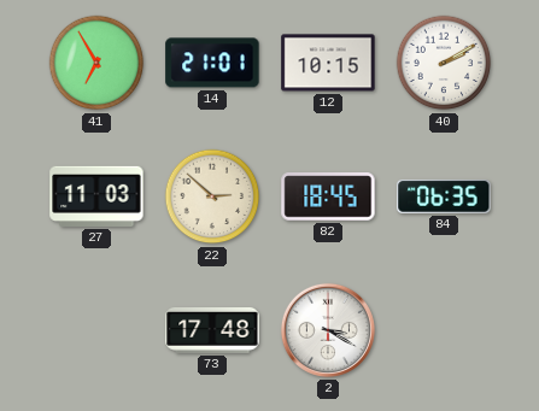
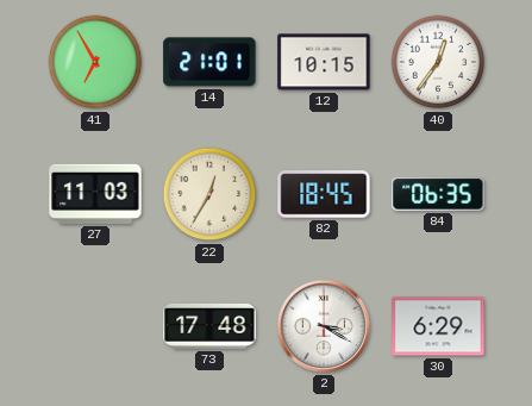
40: 2:10 -> 12:36
22: 2:52 -> 12:35
30: none -> 6:29
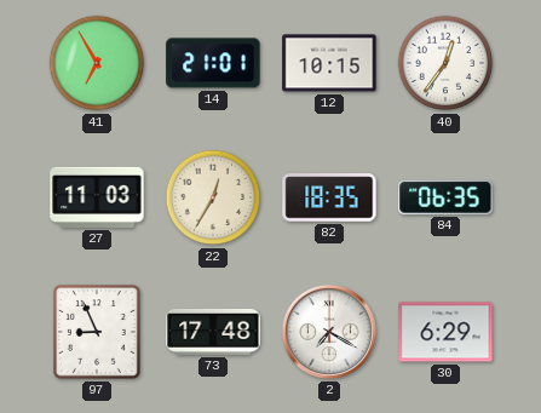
82: 18:45 -> 18:35
97: none -> 8:56
2: 3:20 -> 7:20
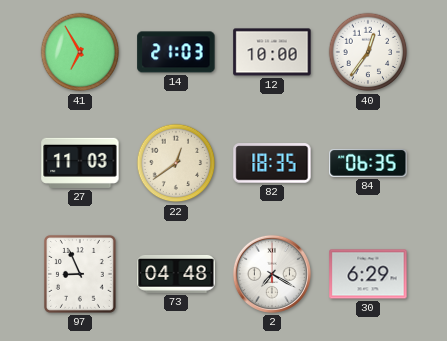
14: 21:01 -> 21:03
12: 10:15 -> 10:00
22: 12:35 -> 12:39
73: 17:48 -> 04:48
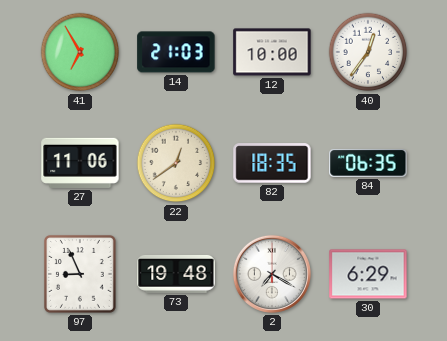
27: 11:03 -> 11:06
73: 04:48 -> 19:48
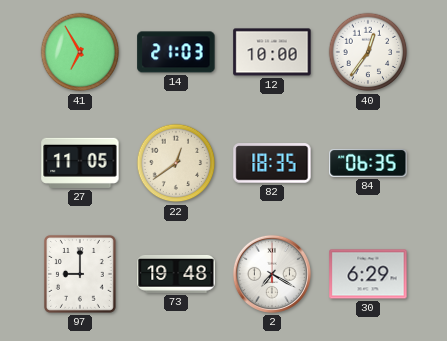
27: 11:06 -> 11:05
97: 8:56 -> 9:00
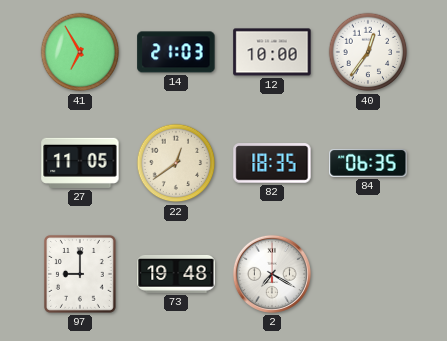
30: 6:29 -> none
